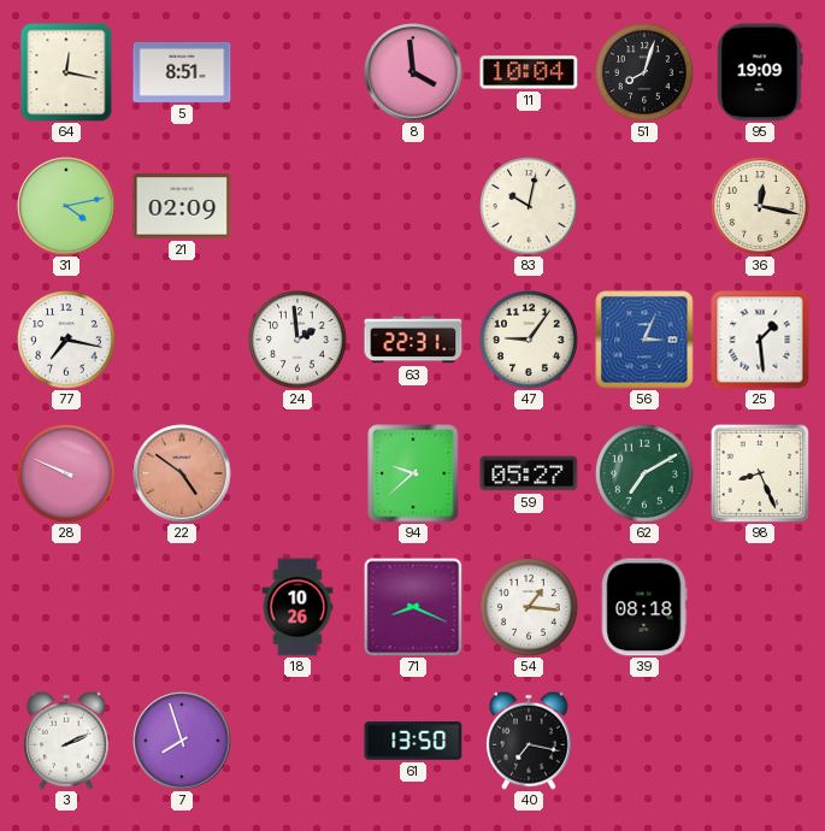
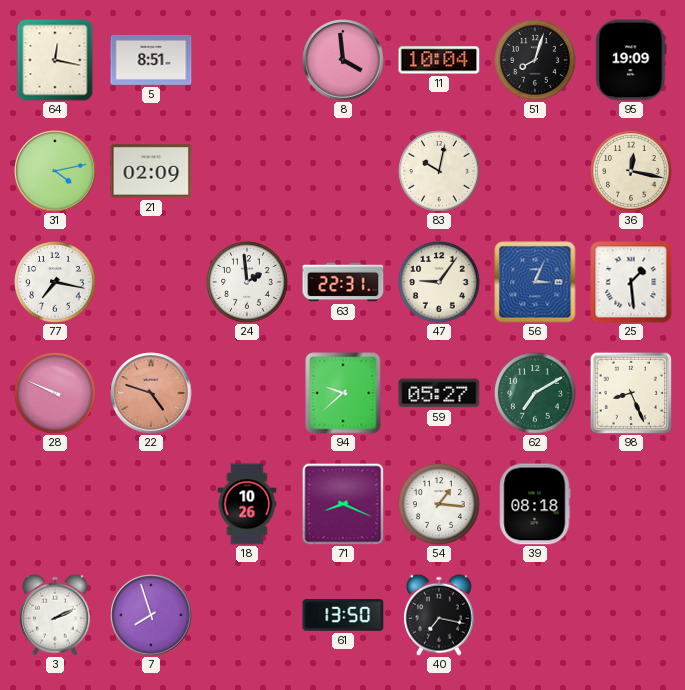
22: 4:51 -> 4:48
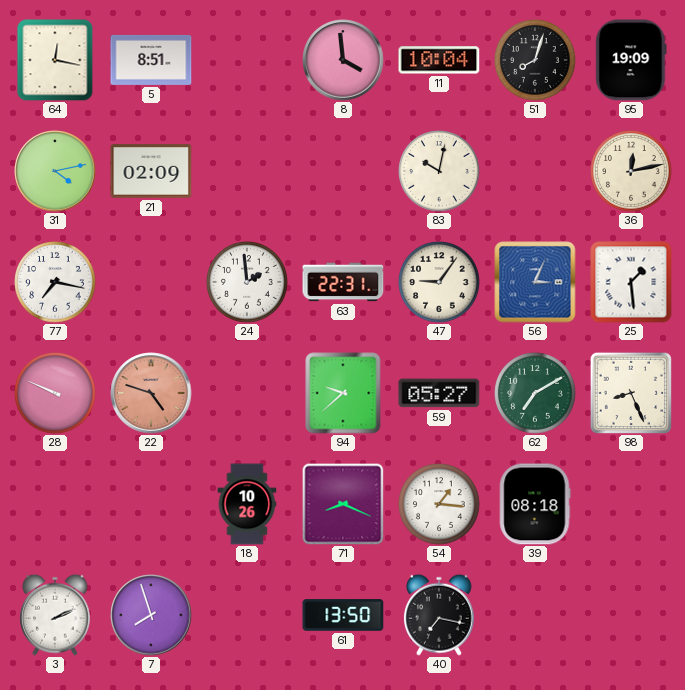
36: 12:17 -> 12:13
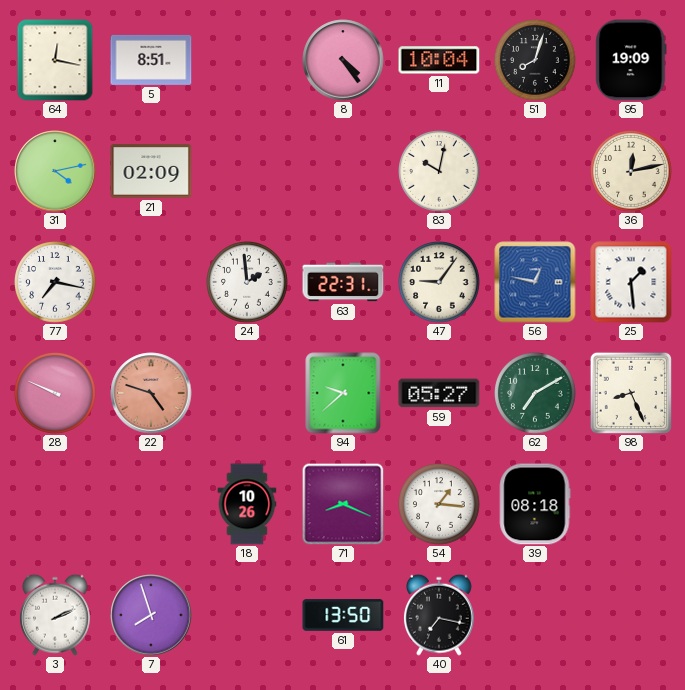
8: 3:59 -> 4:24
56: 3:04 -> 12:47
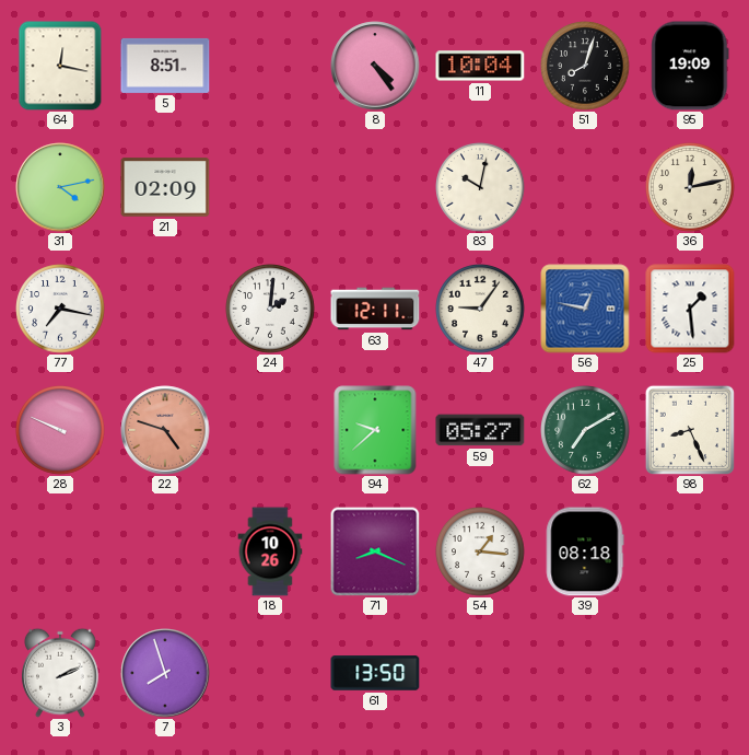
24: 1:59 -> 2:01
63: 22:31 -> 12:11
40: 7:17 -> none
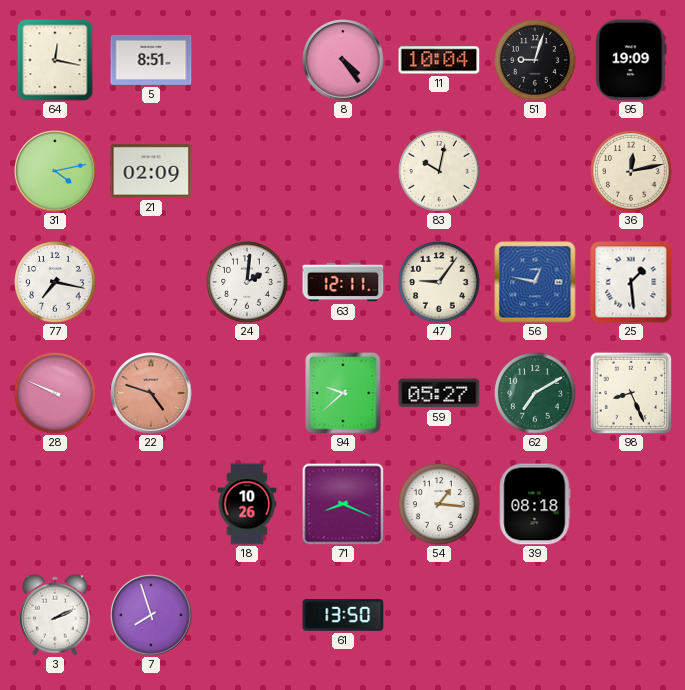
51: 8:03 -> 9:03
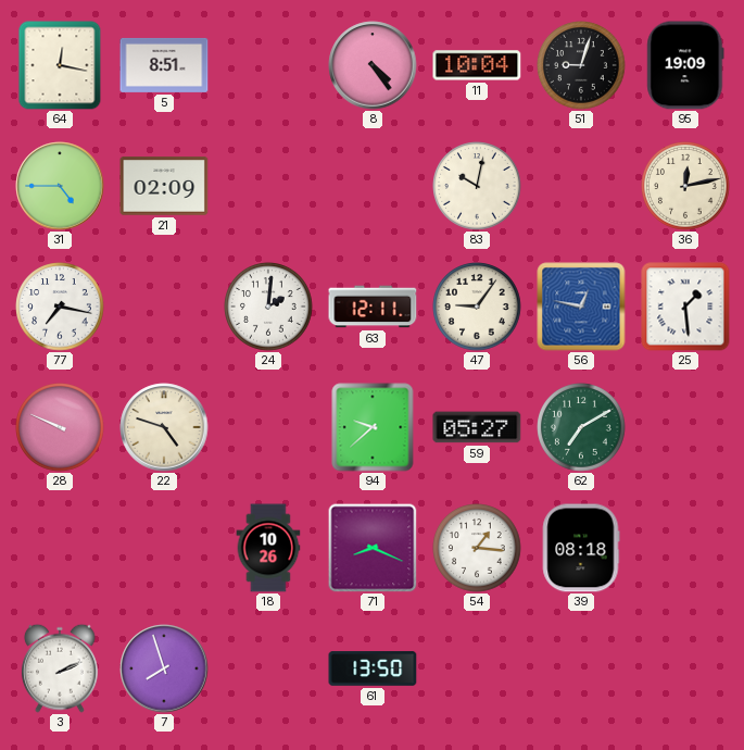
31: 4:13 -> 4:45
22 dial: salmon -> cream
98: 8:26 -> none
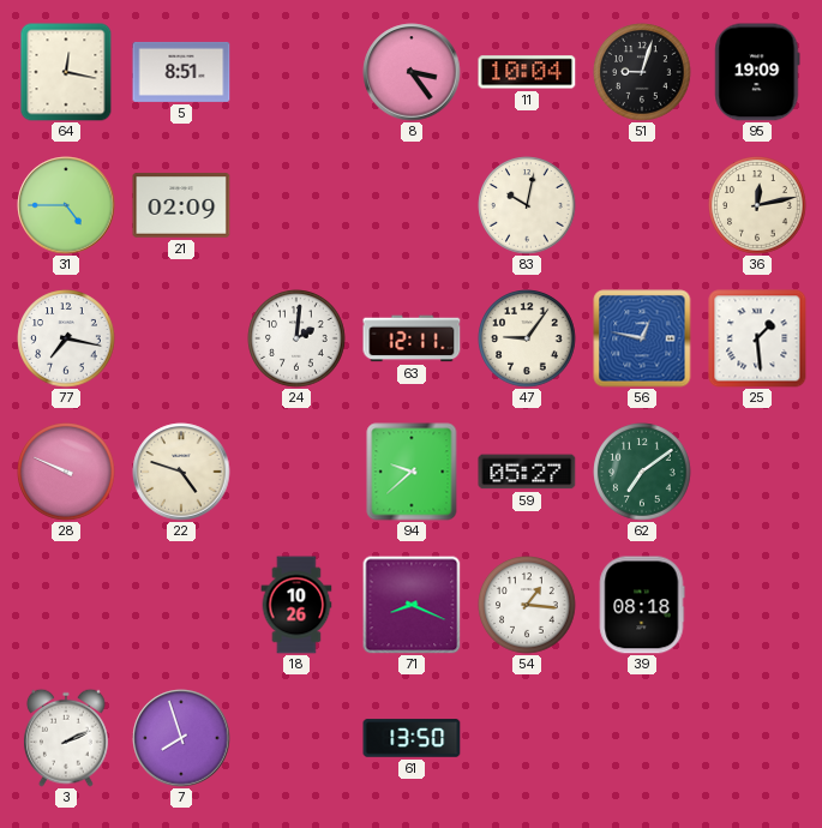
8: 4:24 -> 3:24
62: 7:10 -> 7:09
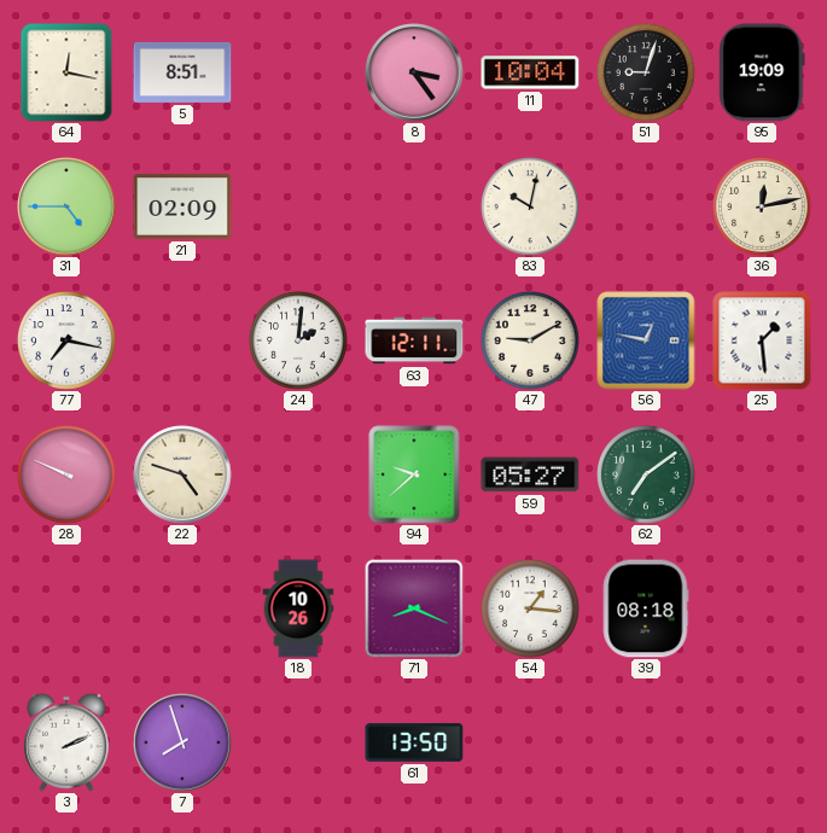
47: 9:06 -> 9:10
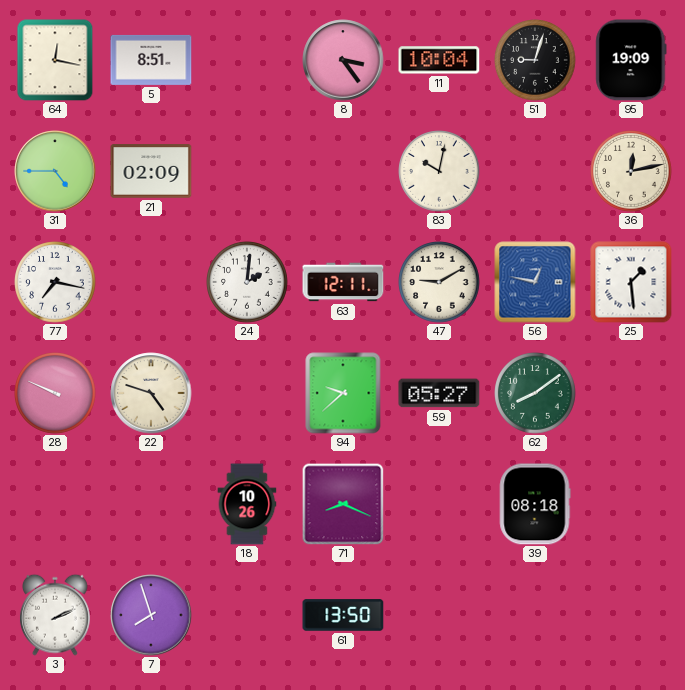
62: 7:09 -> 8:09
54: 1:16 -> none
